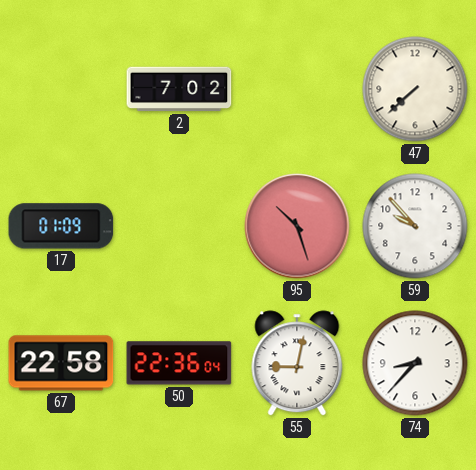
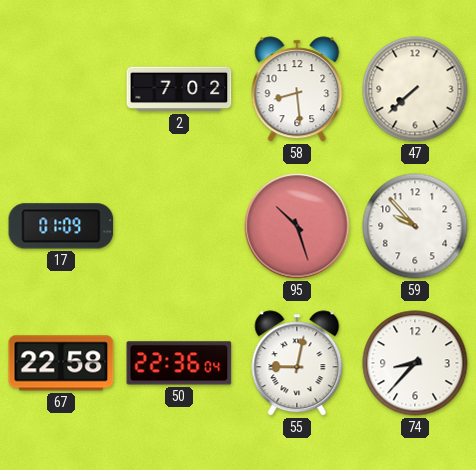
58: none -> 8:29
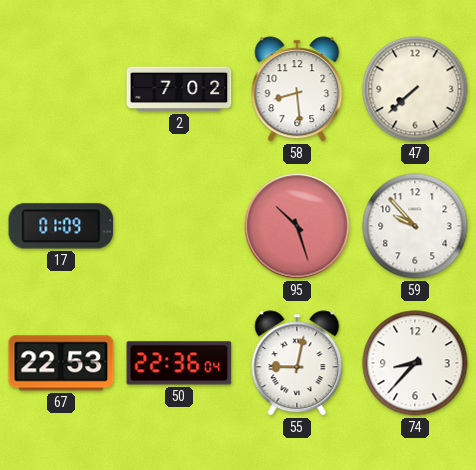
67: 22:58 -> 22:53
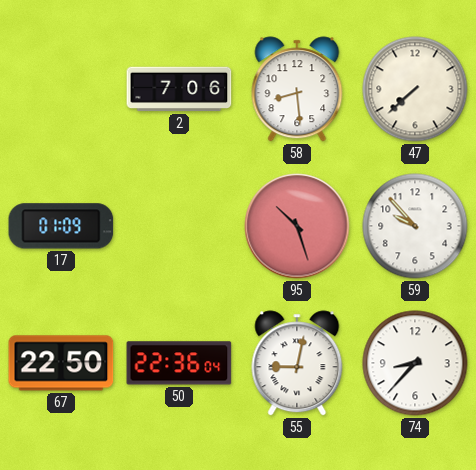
2: 7:02 -> 7:06
67: 22:53 -> 22:50
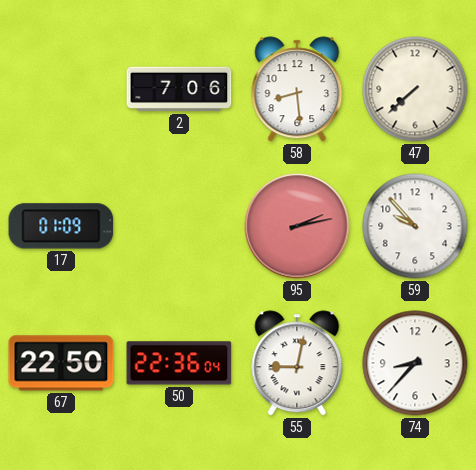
95: 10:27 -> 2:13
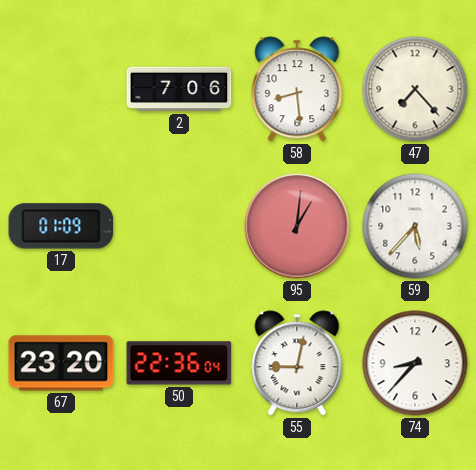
47: 7:38 -> 7:23
95: 2:13 -> 1:01
59: 9:53 -> 5:37
67: 22:50 -> 23:20
